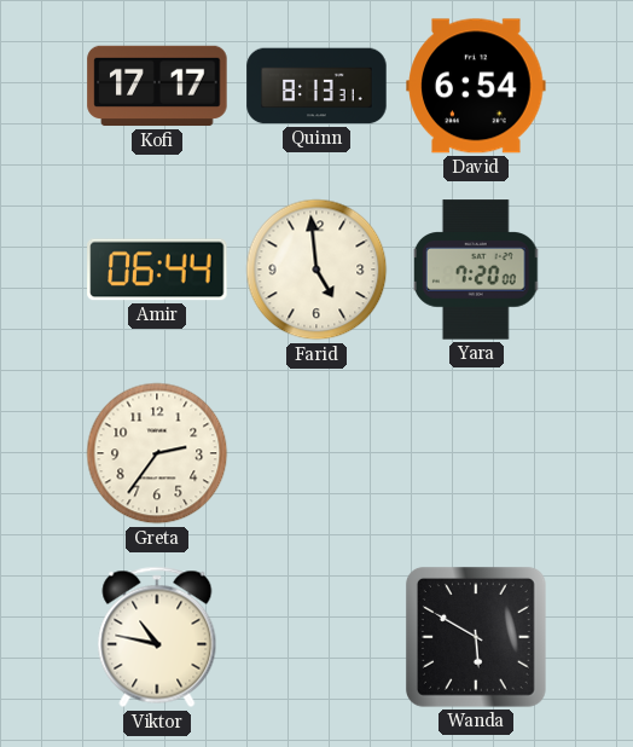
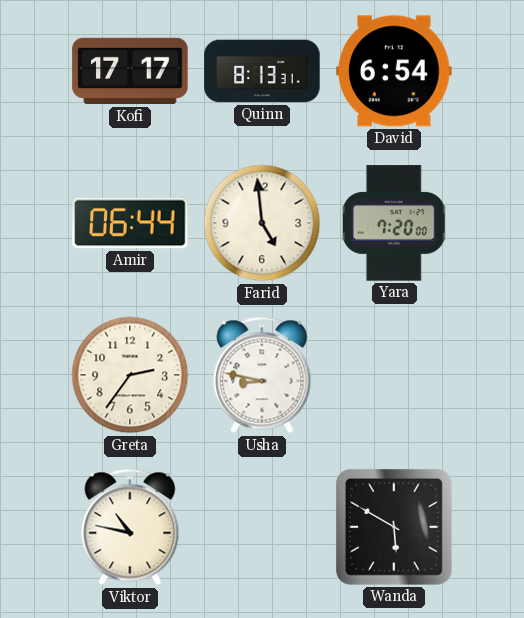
Usha: none -> 8:47
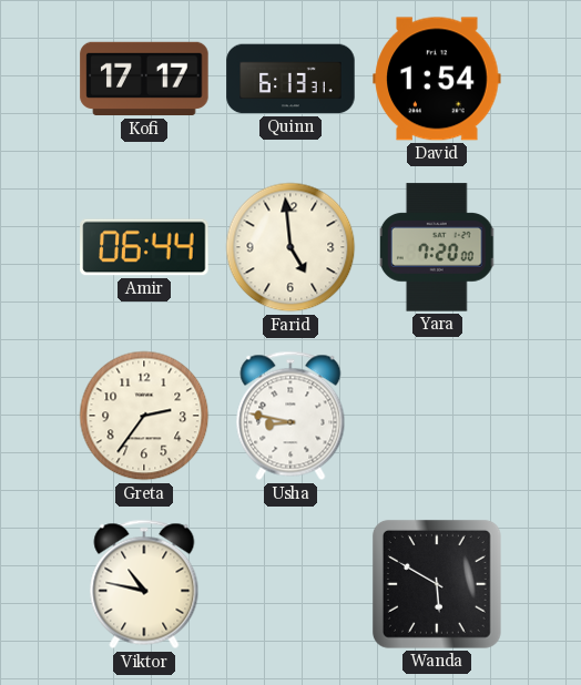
Quinn: 8:13 -> 6:13
David: 6:54 -> 1:54
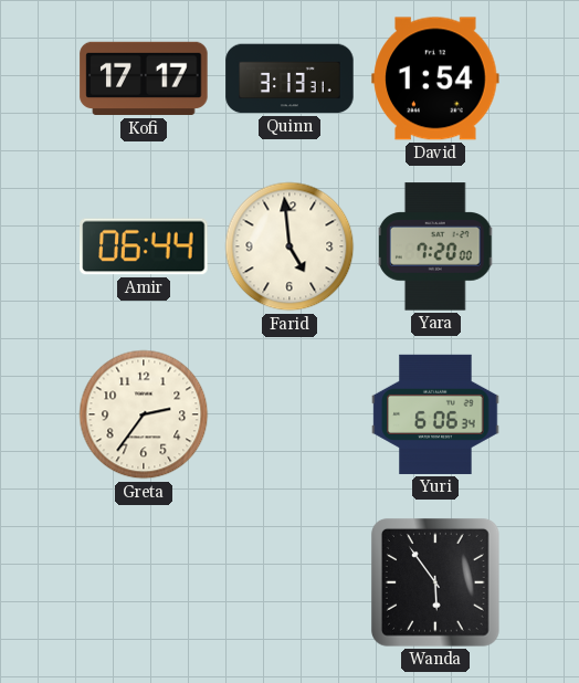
Quinn: 6:13 -> 3:13
Usha: 8:47 -> none
Yuri: none -> 6:06
Viktor: 10:47 -> none
Wanda: 5:50 -> 5:54
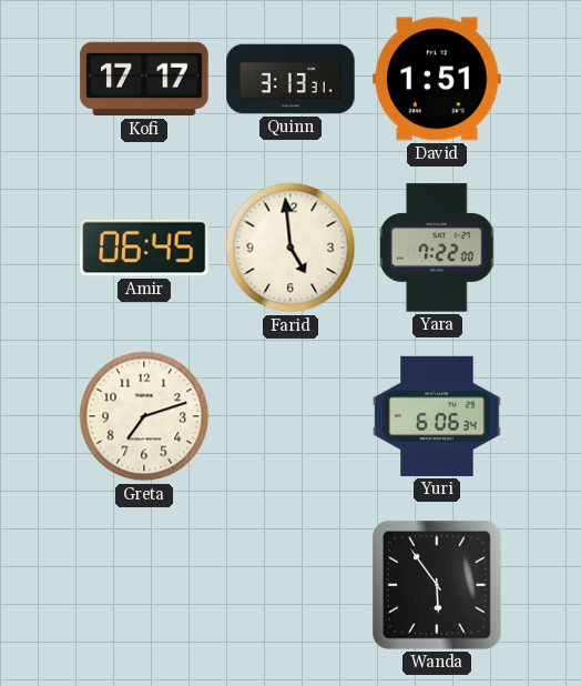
David: 1:54 -> 1:51
Amir: 06:44 -> 06:45
Yara: 7:20 -> 7:22
Greta: 2:36 -> 7:12
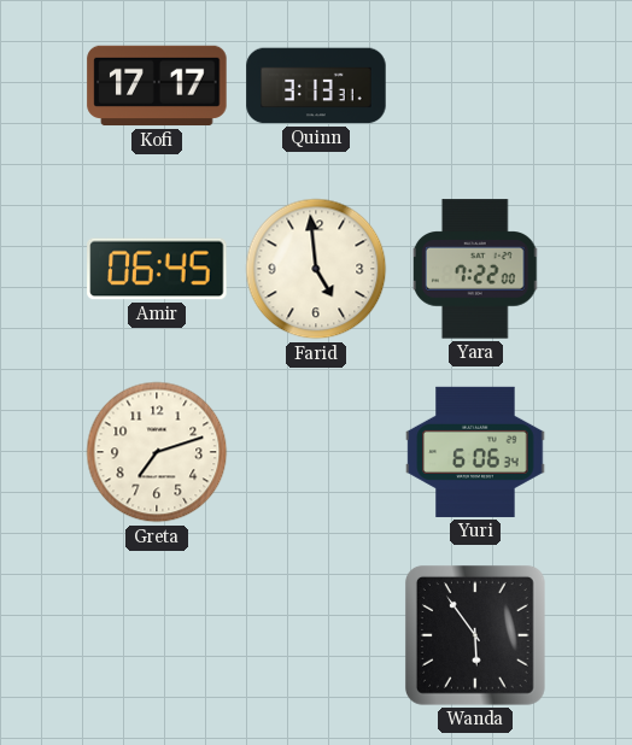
David: 1:51 -> none
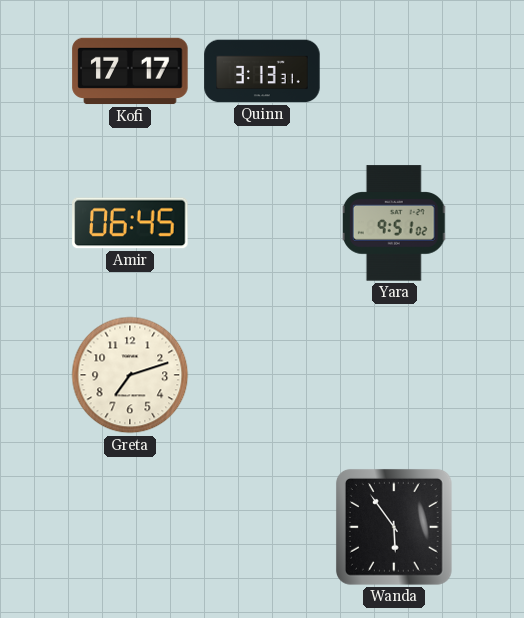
Farid: 4:59 -> none
Yara: 7:22 -> 9:51
Yuri: 6:06 -> none
